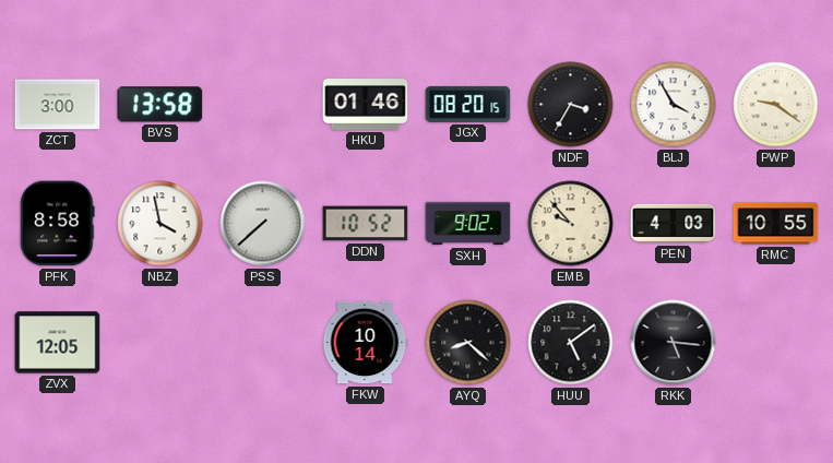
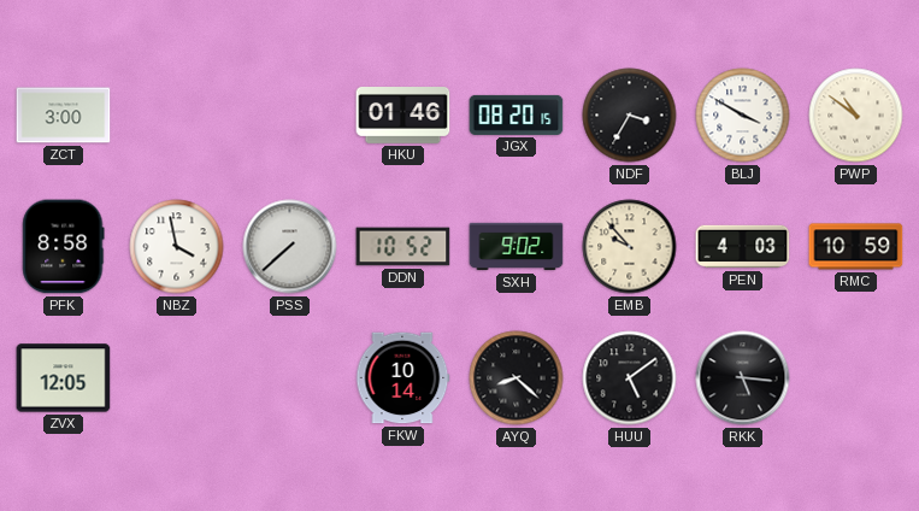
BVS: 13:58 -> none
BLJ: 3:55 -> 3:50
PWP: 9:21 -> 10:51
RMC: 10:55 -> 10:59
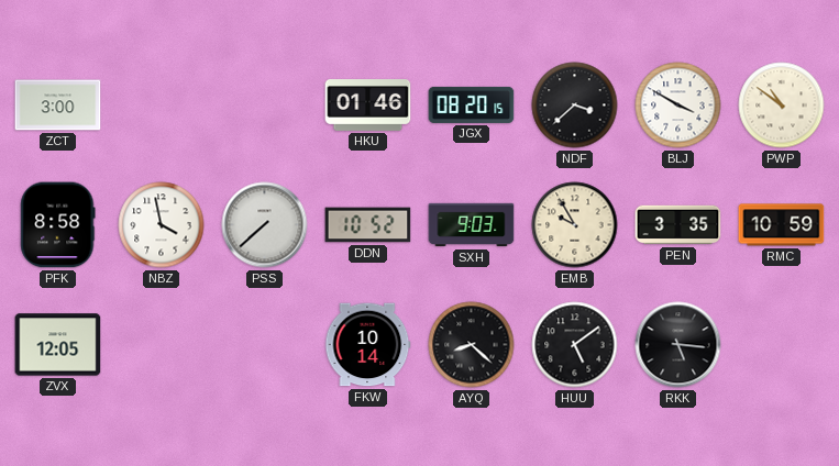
NDF: 3:35 -> 3:38
SXH: 9:02 -> 9:03
EMB: 9:53 -> 9:55
PEN: 4:03 -> 3:35
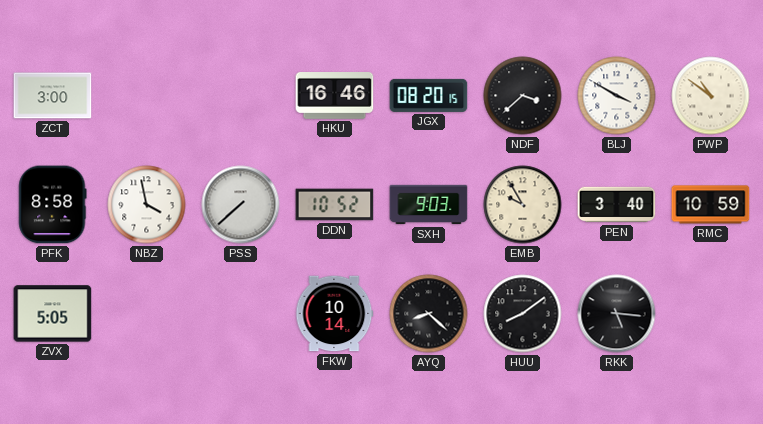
HKU: 01:46 -> 16:46
PEN: 3:35 -> 3:40
ZVX: 12:05 -> 5:05
HUU: 5:09 -> 8:09
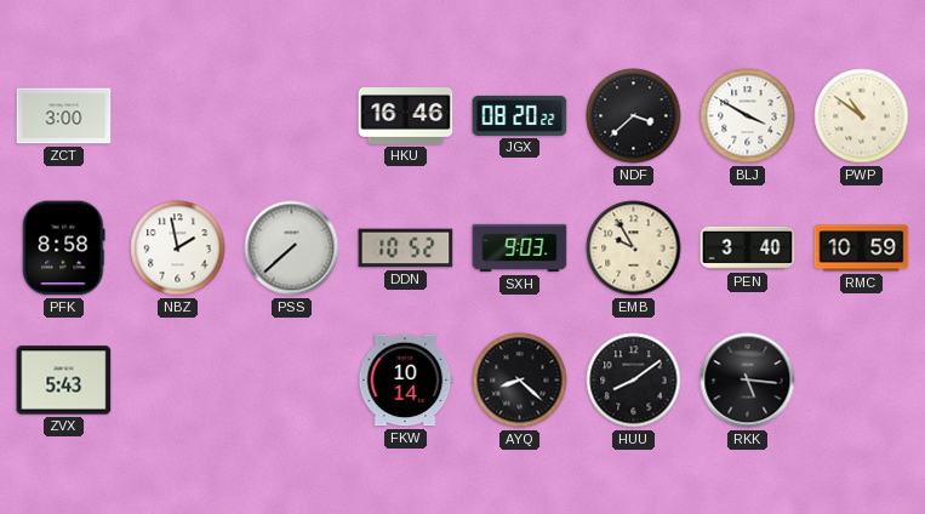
JGX: 08:20:15 -> 08:20:22
NBZ: 3:58 -> 1:58
ZVX: 5:05 -> 5:43
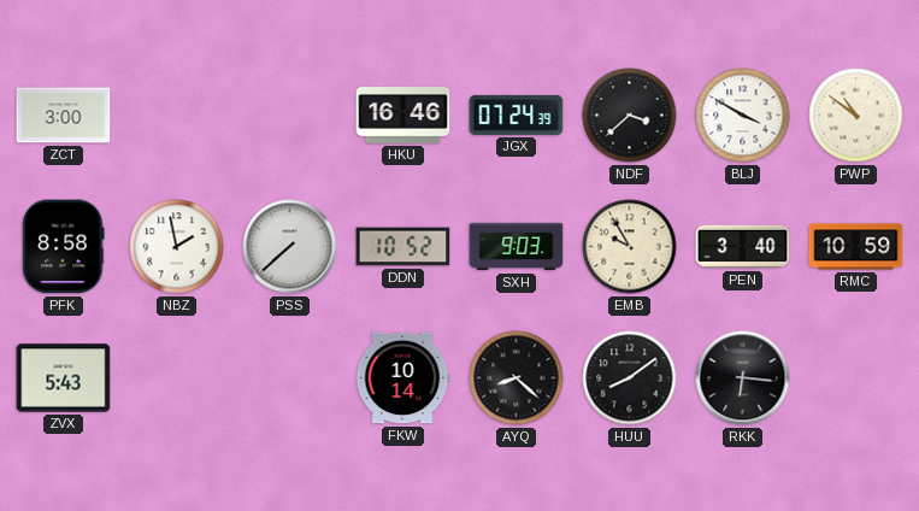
JGX: 08:20 -> 07:24
RKK: 5:16 -> 6:16
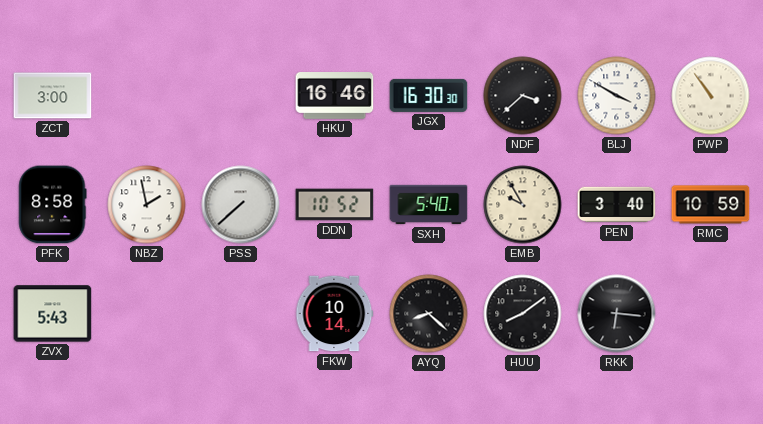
JGX: 07:24 -> 16:30
PWP: 10:51 -> 10:54
SXH: 9:03 -> 5:40
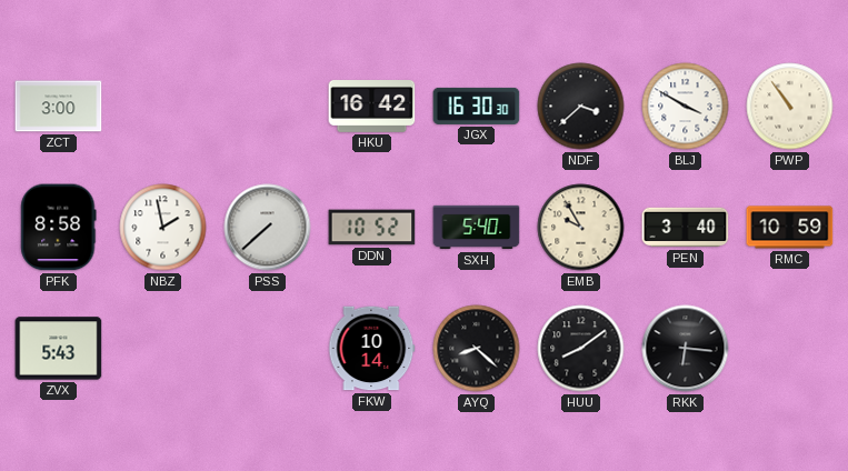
HKU: 16:46 -> 16:42
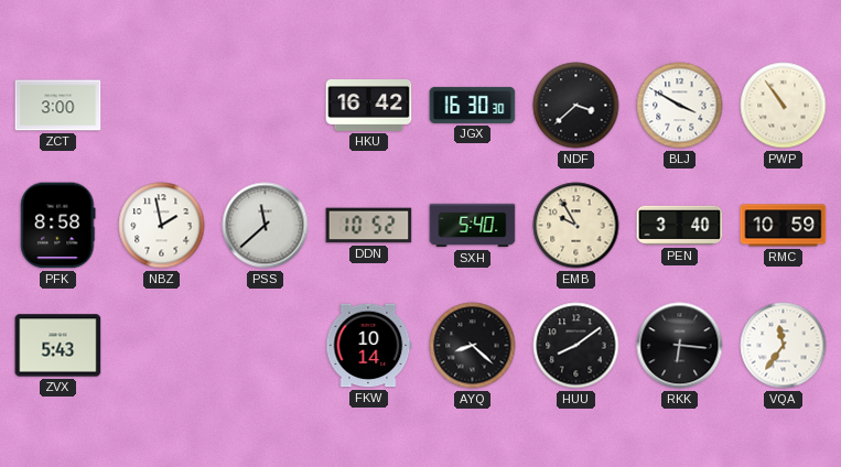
PSS: 7:38 -> 11:38
VQA: none -> 11:36
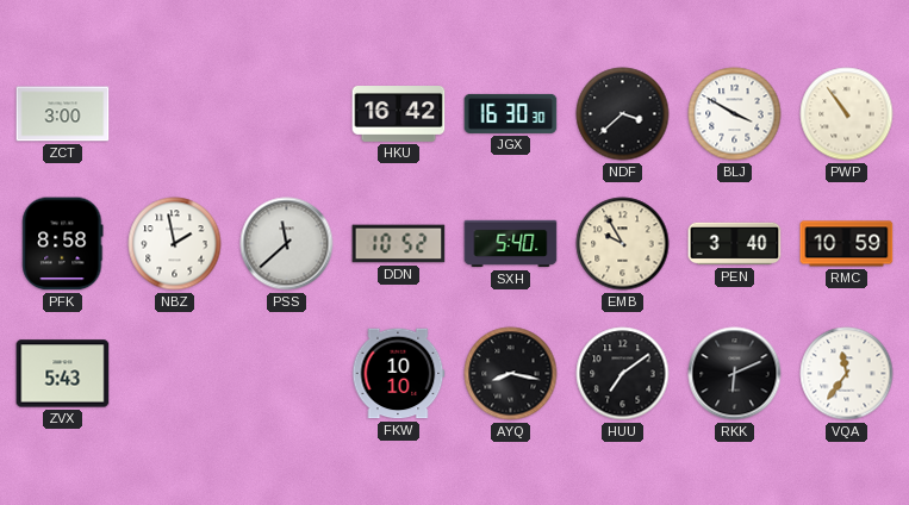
FKW: 10:14 -> 10:10
AYQ: 8:22 -> 8:17
HUU: 8:09 -> 7:09
RKK: 6:16 -> 6:11
